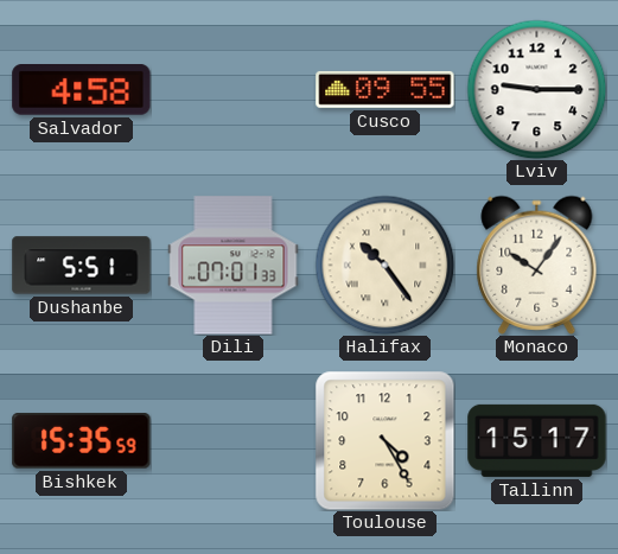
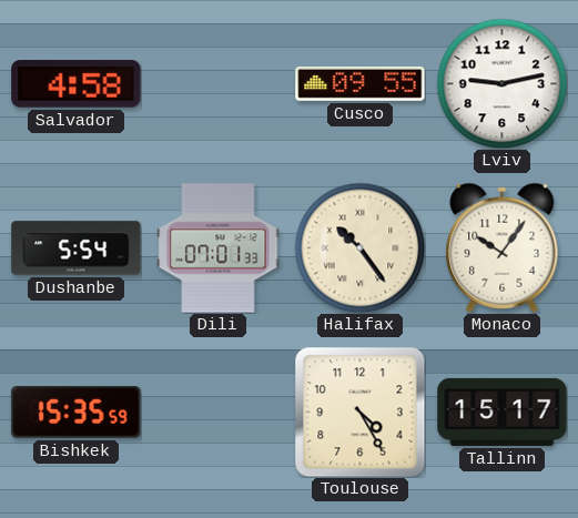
Lviv: 9:15 -> 9:13
Dushanbe: 5:51 -> 5:54
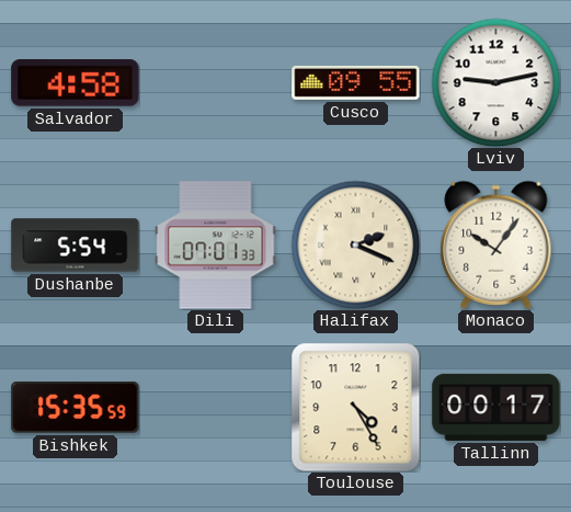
Halifax: 10:24 -> 2:19
Tallinn: 15:17 -> 00:17
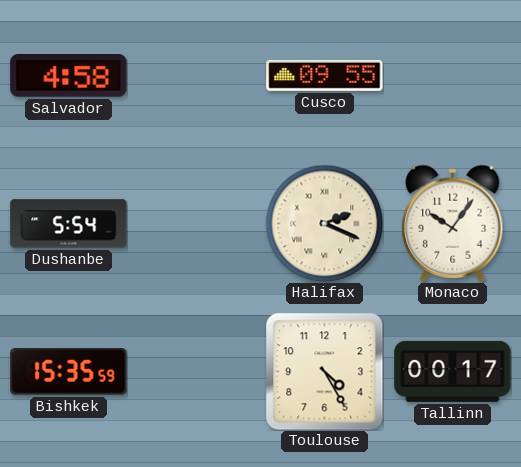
Lviv: 9:13 -> none
Dili: 07:01 -> none
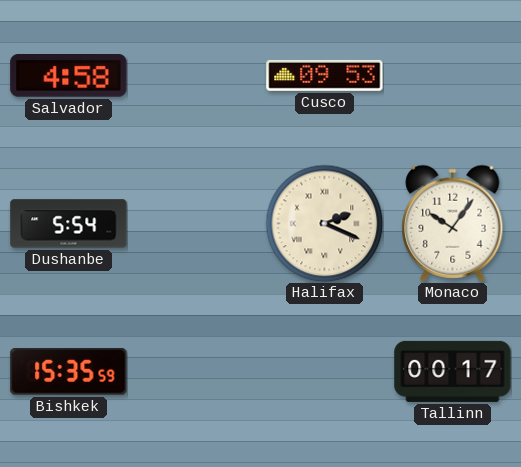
Cusco: 09:55 -> 09:53
Toulouse: 4:25 -> none
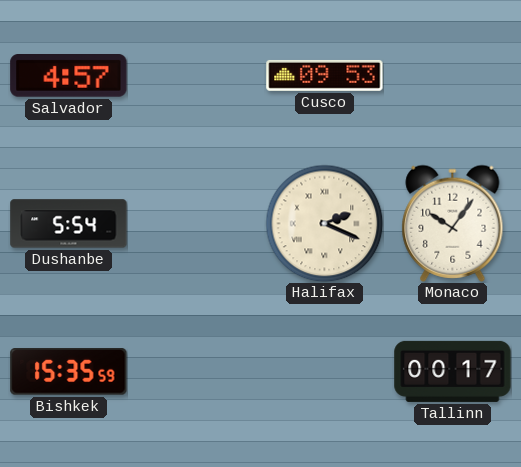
Salvador: 4:58 -> 4:57
